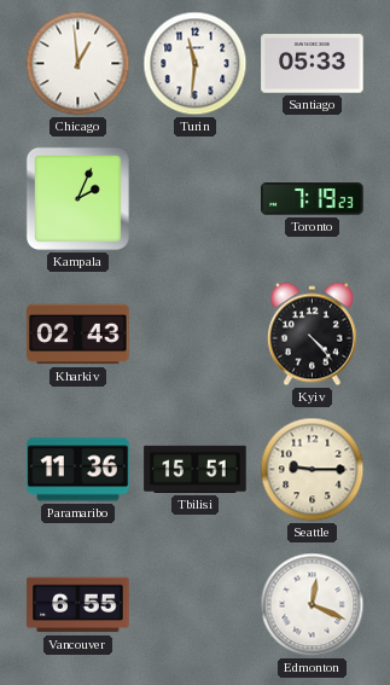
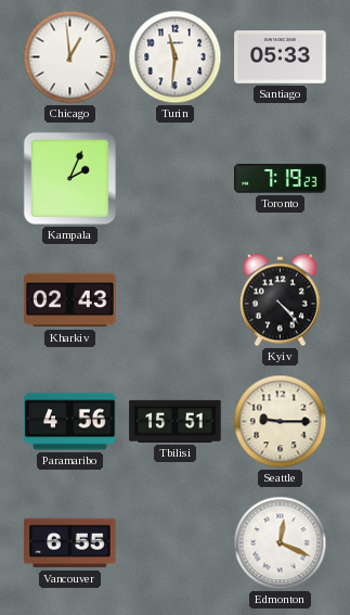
Paramaribo: 11:36 -> 4:56
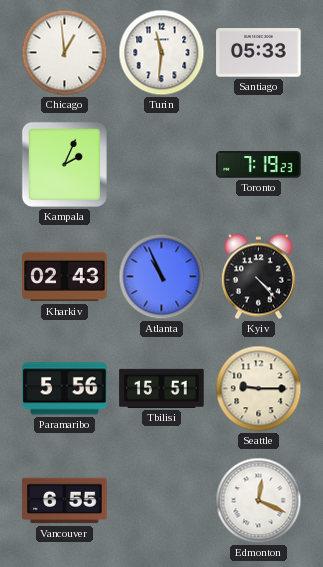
Atlanta: none -> 10:56
Paramaribo: 4:56 -> 5:56
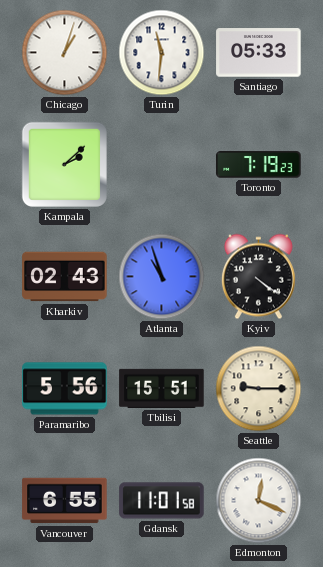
Chicago: 12:59 -> 1:03
Kampala: 2:04 -> 2:08
Atlanta: 10:56 -> 10:57
Kyiv: 4:23 -> 4:21
Gdansk: none -> 11:01
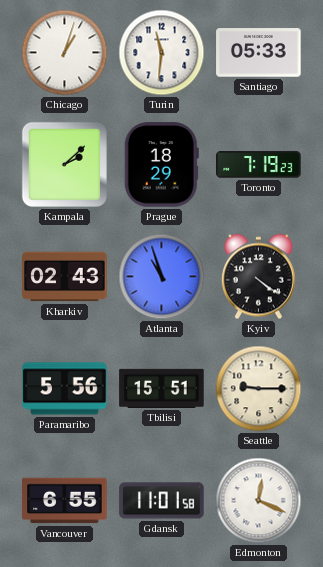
Prague: none -> 18:29
